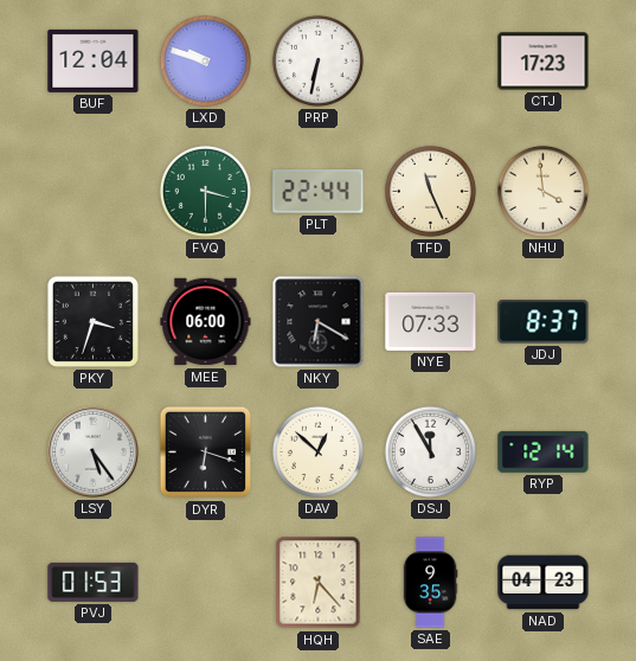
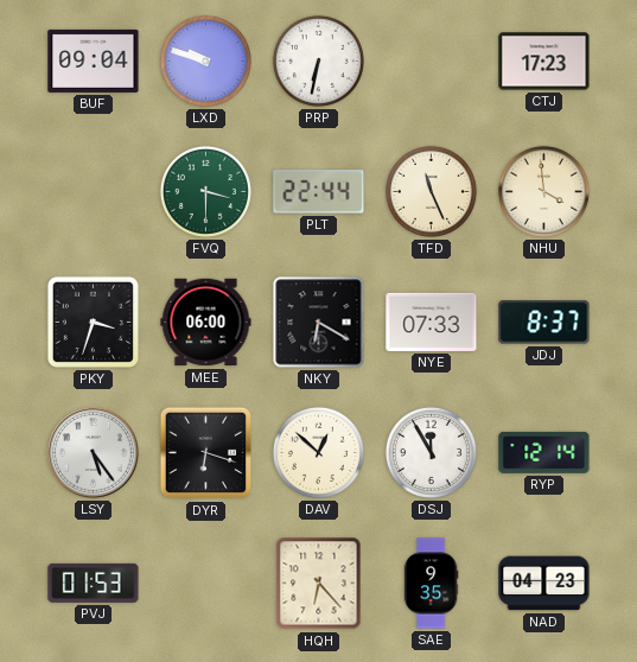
BUF: 12:04 -> 09:04
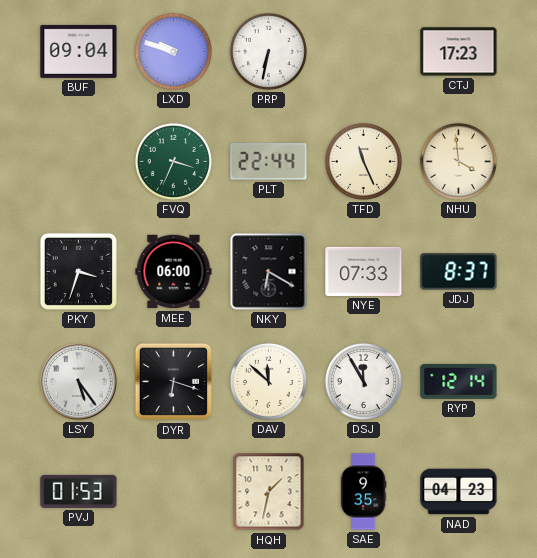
FVQ: 3:30 -> 3:34
DAV: 12:52 -> 11:52
HQH: 6:23 -> 1:32
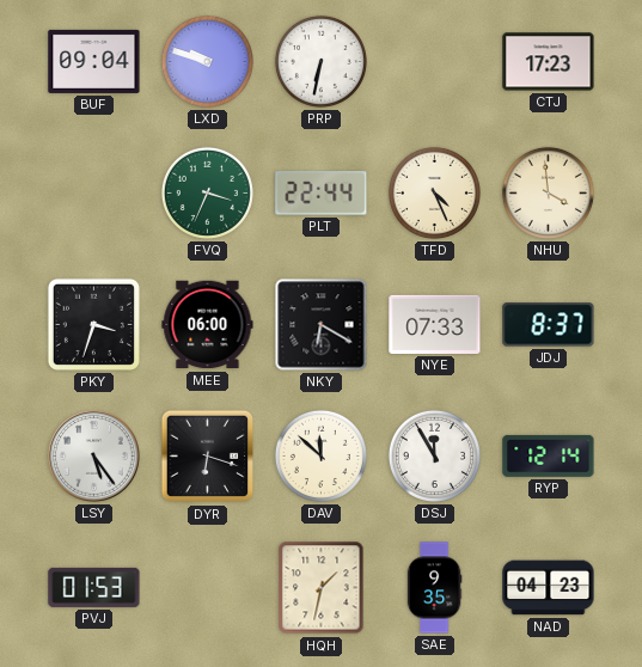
TFD: 11:26 -> 4:26
